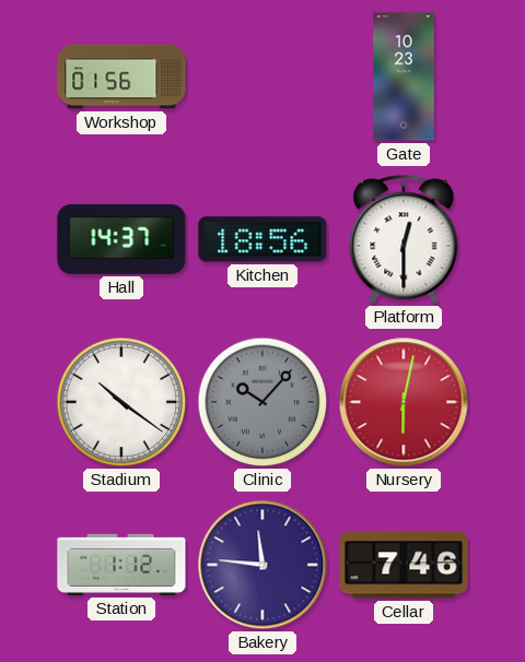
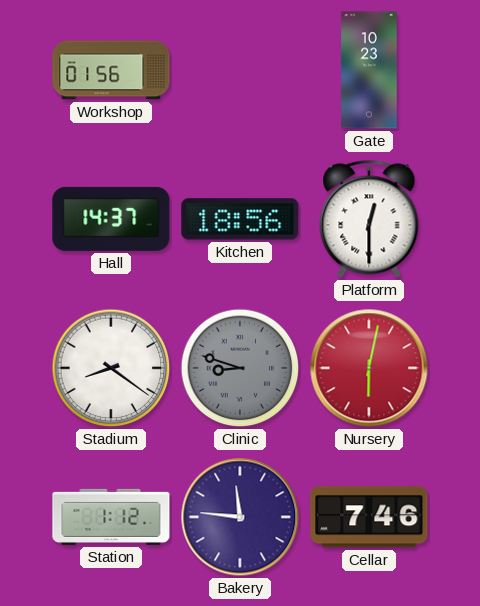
Stadium: 10:21 -> 8:21
Clinic: 10:07 -> 8:48
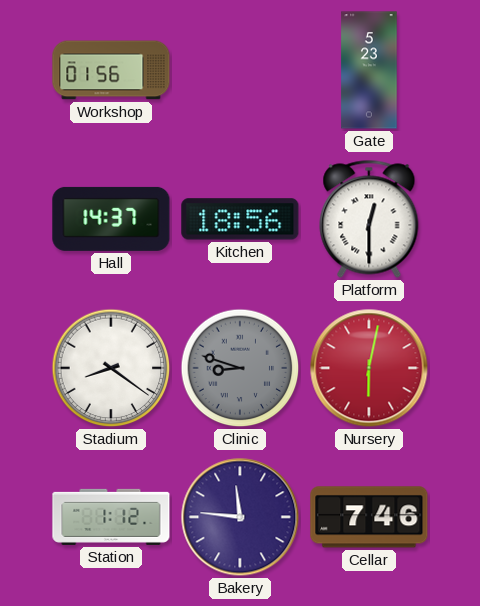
Gate: 10:23 -> 5:23
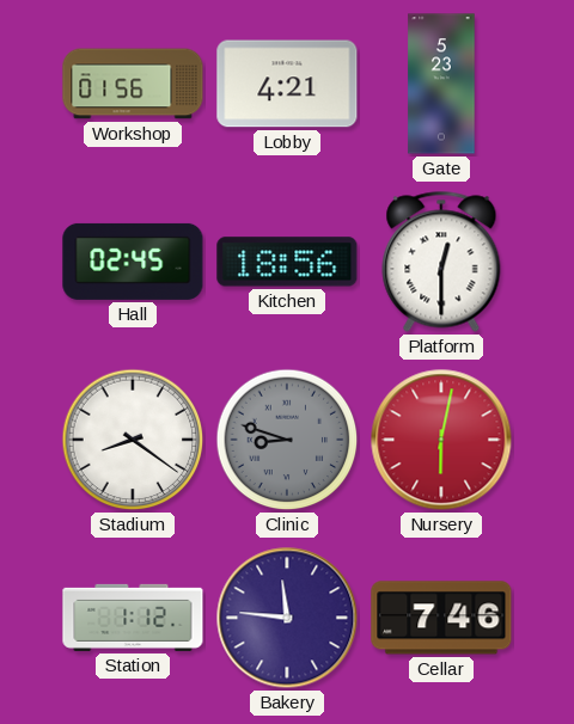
Lobby: none -> 4:21
Hall: 14:37 -> 02:45
